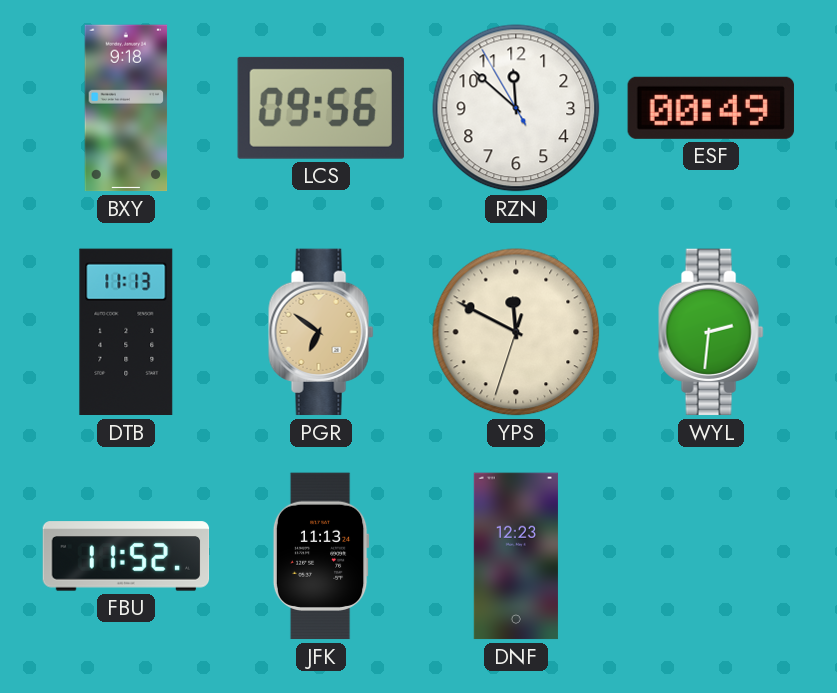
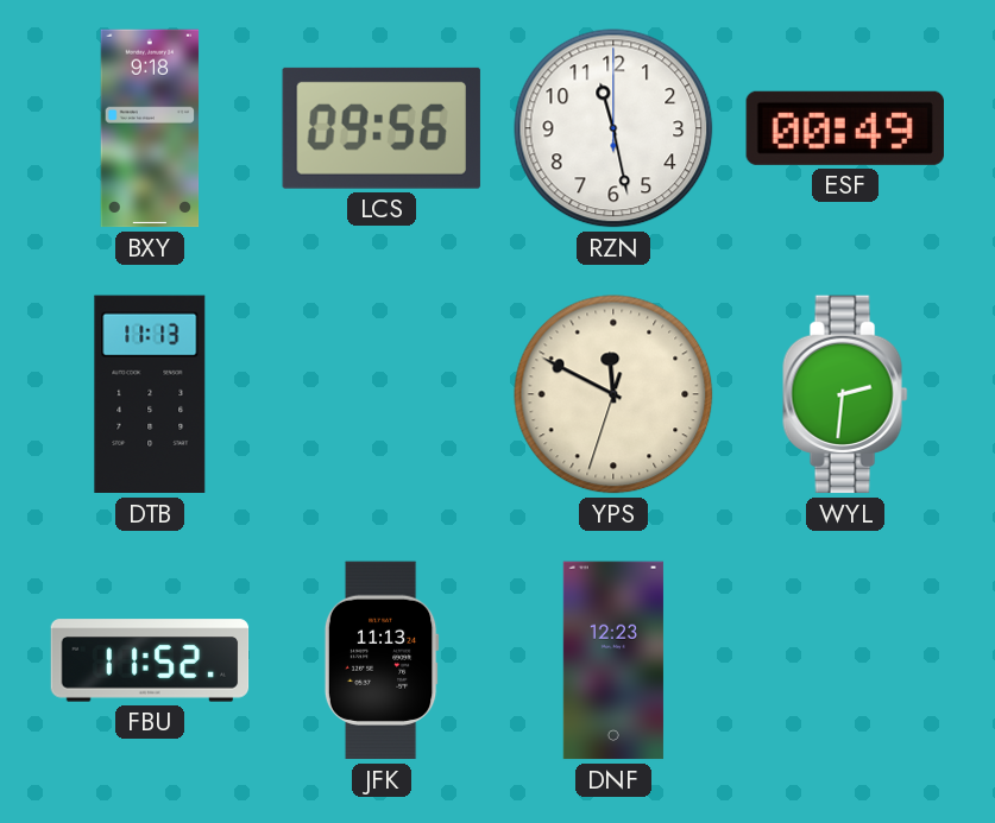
RZN: 11:51 -> 11:28
PGR: 6:51 -> none
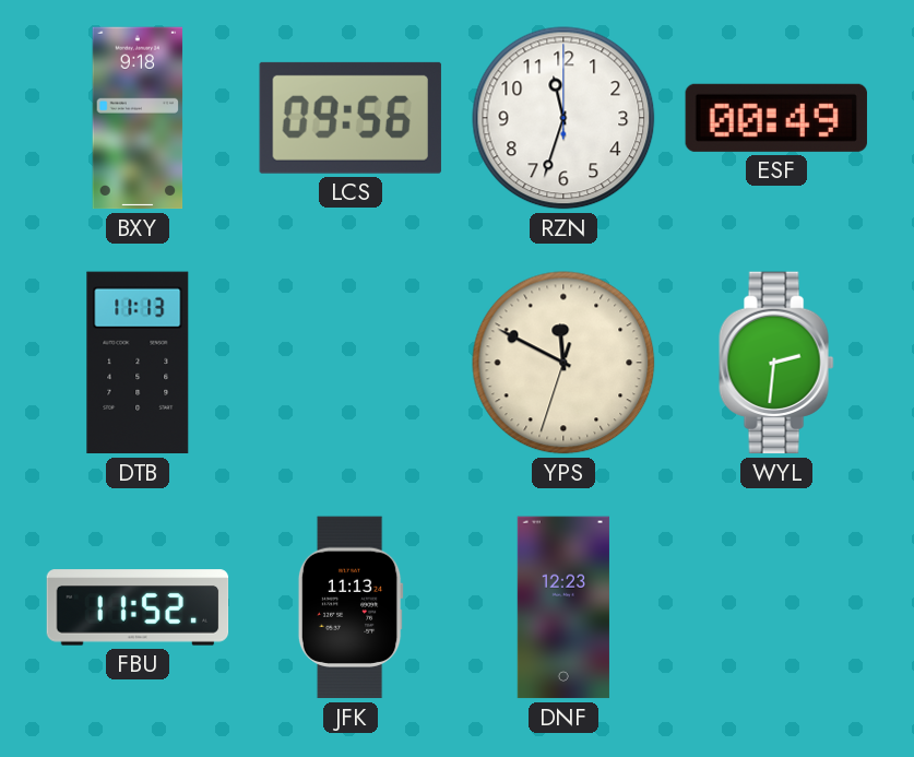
RZN: 11:28 -> 11:33
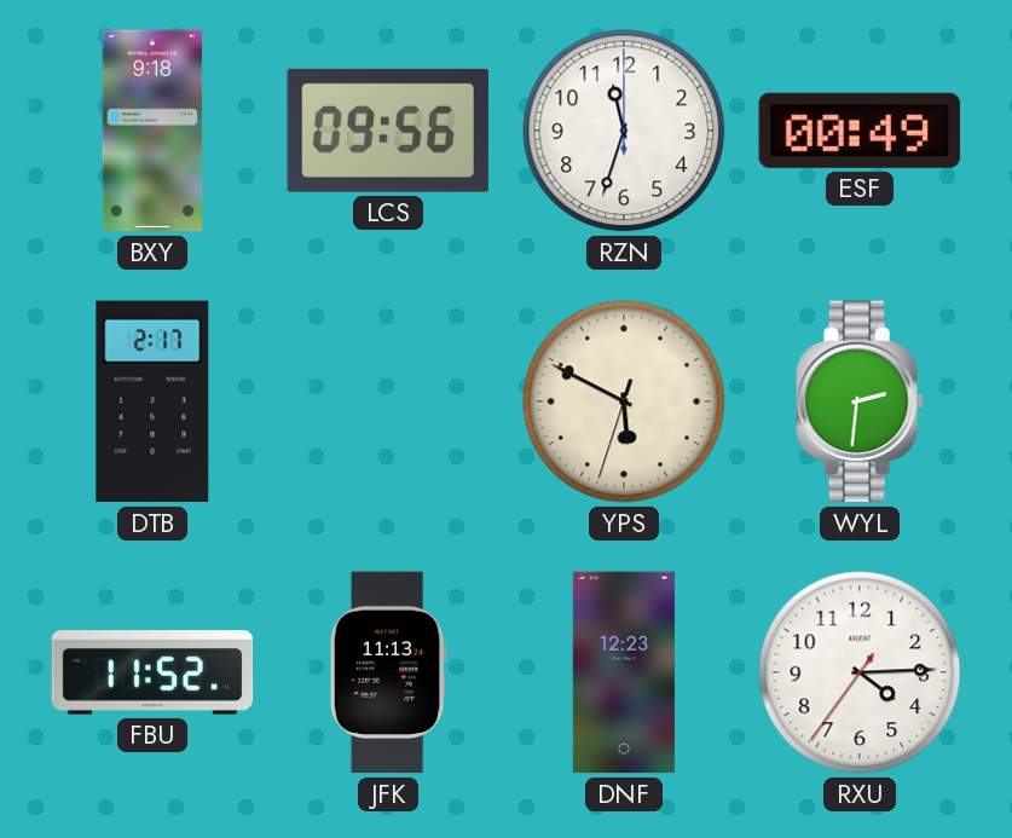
DTB: 11:13 -> 2:17
YPS: 11:49 -> 5:49
RXU: none -> 4:14
